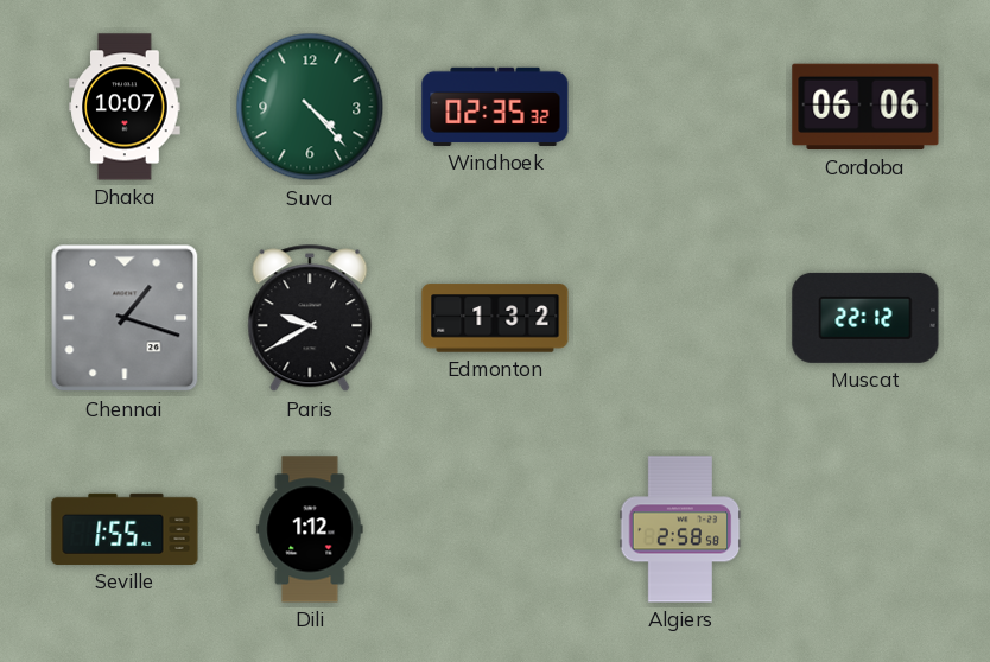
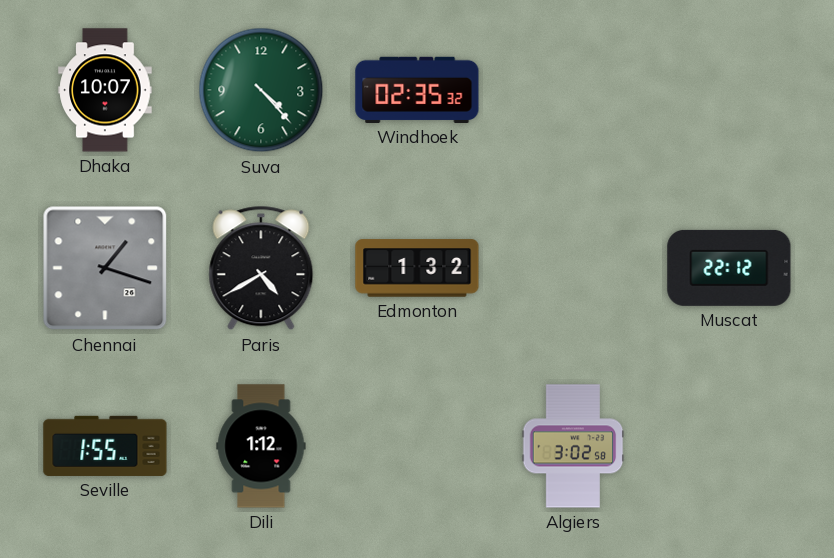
Cordoba: 06:06 -> none
Paris: 9:40 -> 4:40
Algiers: 2:58 -> 3:02
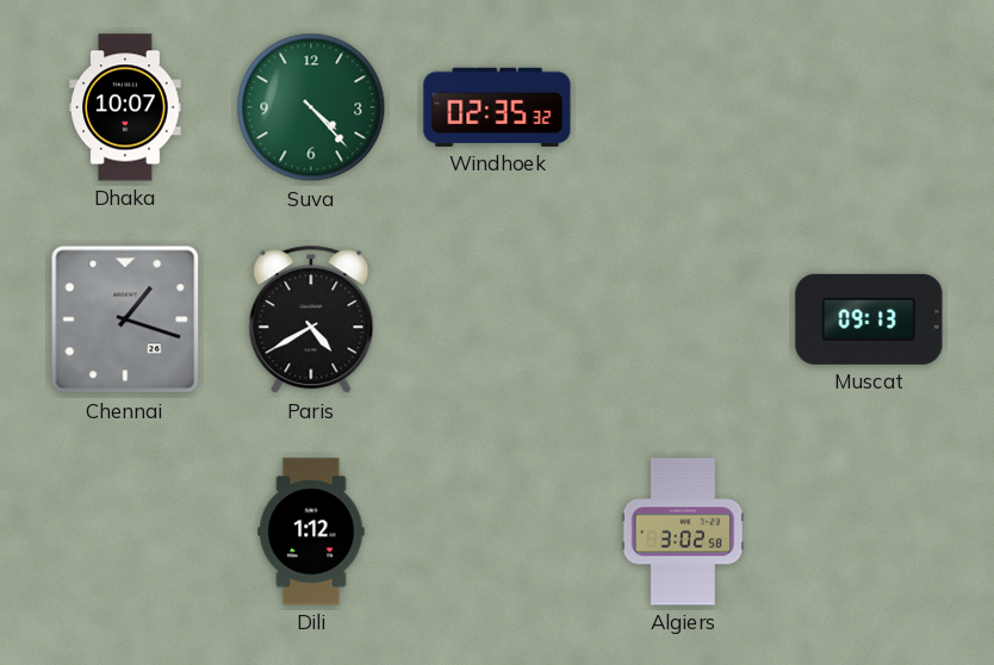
Edmonton: 1:32 -> none
Muscat: 22:12 -> 09:13
Seville: 1:55 -> none
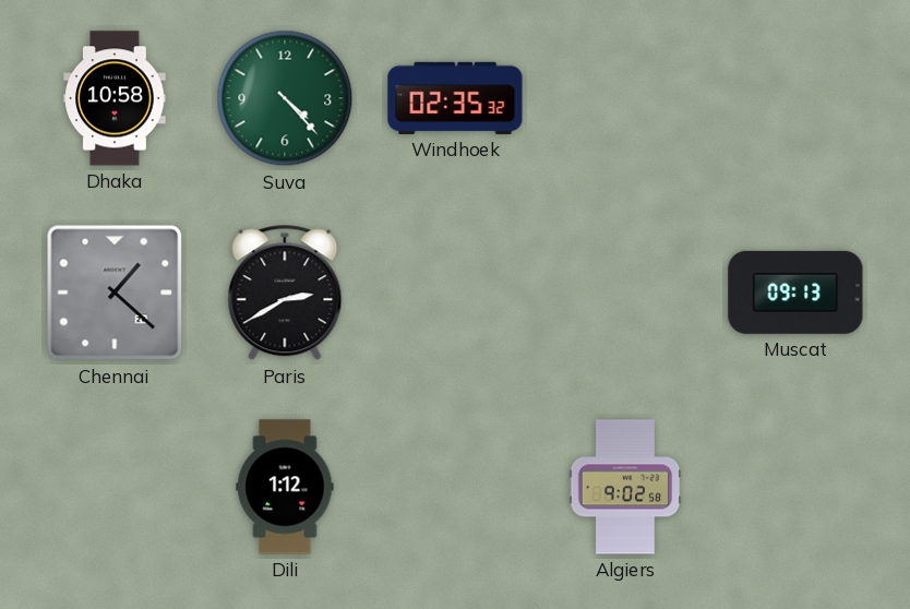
Dhaka: 10:07 -> 10:58
Chennai: 1:18 -> 1:22
Paris: 4:40 -> 2:40
Algiers: 3:02 -> 9:02
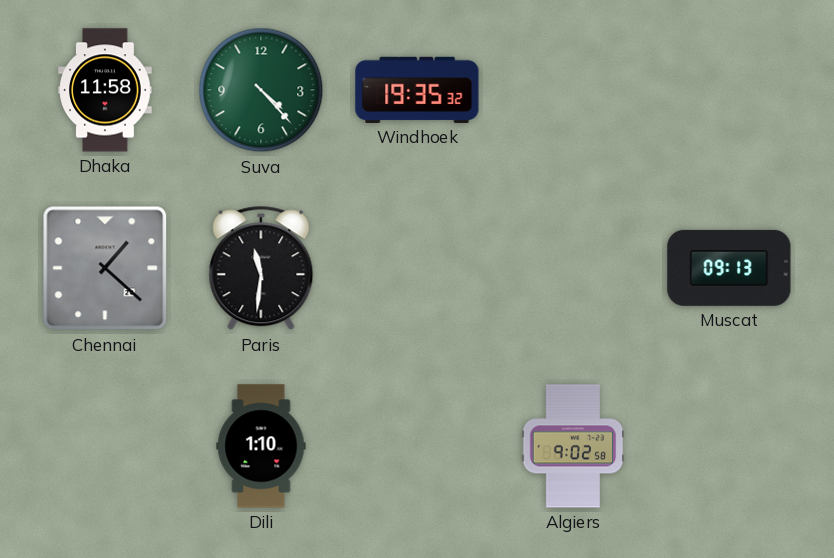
Dhaka: 10:58 -> 11:58
Windhoek: 02:35 -> 19:35
Paris: 2:40 -> 11:31
Dili: 1:12 -> 1:10
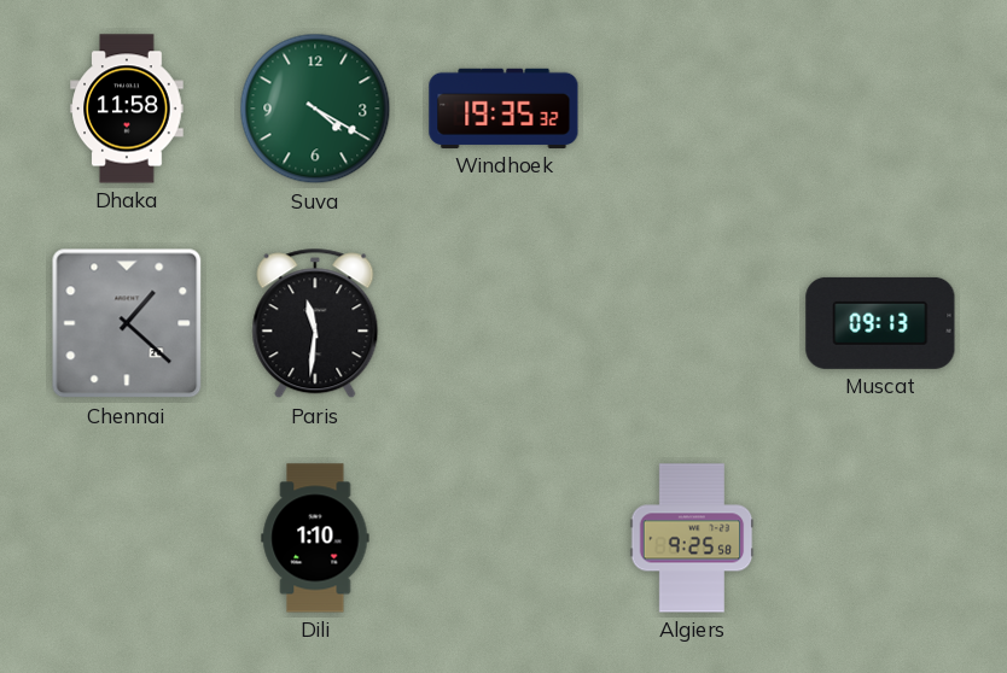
Suva: 4:23 -> 4:20
Algiers: 9:02 -> 9:25
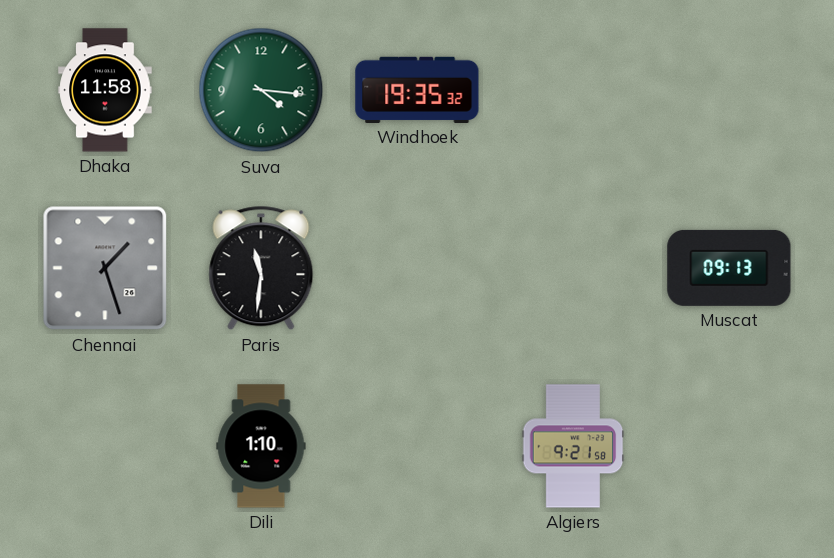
Suva: 4:20 -> 4:16
Chennai: 1:22 -> 1:27
Algiers: 9:25 -> 9:21
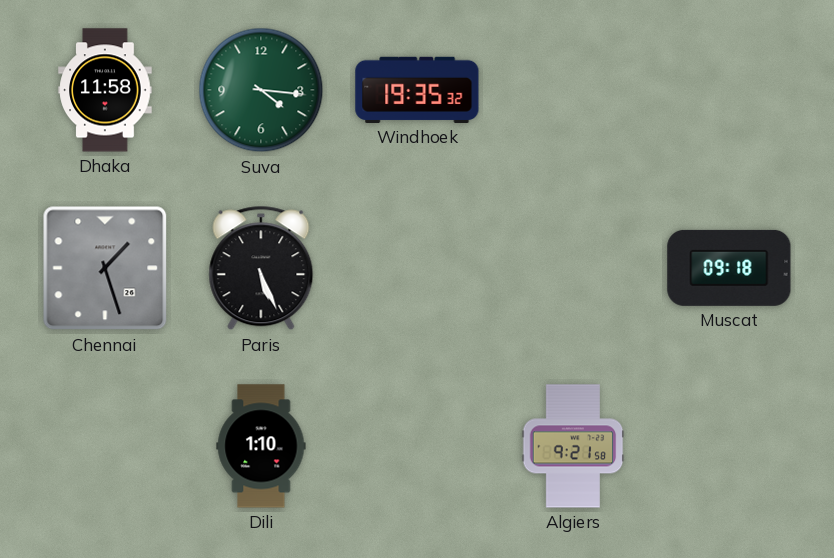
Paris: 11:31 -> 5:26
Muscat: 09:13 -> 09:18
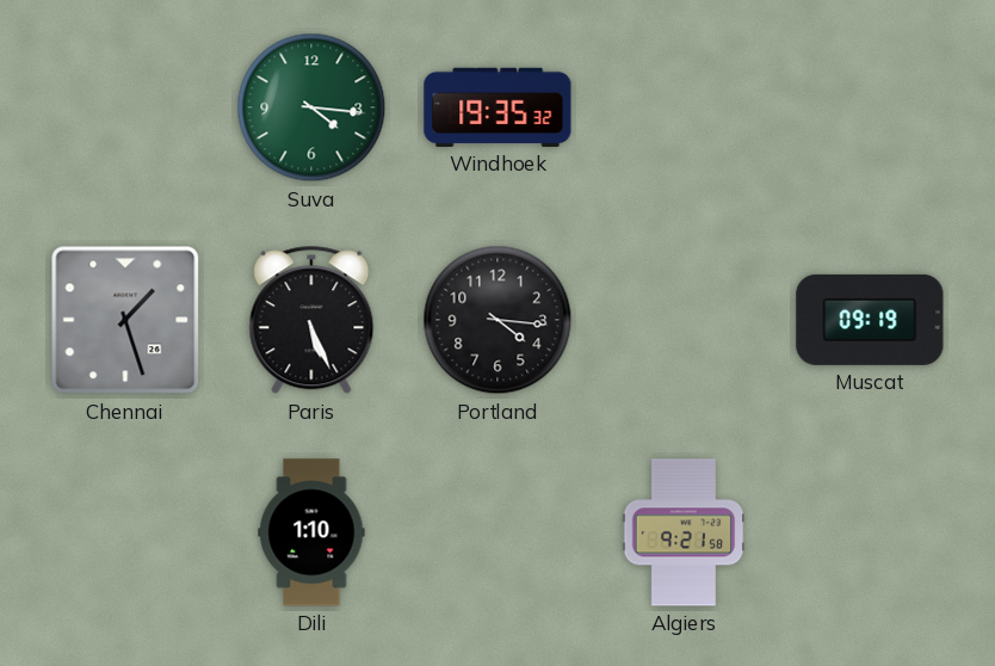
Dhaka: 11:58 -> none
Portland: none -> 4:16
Muscat: 09:18 -> 09:19
